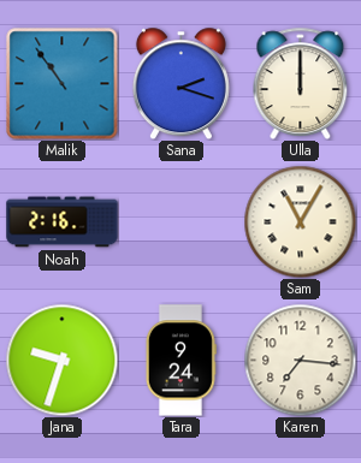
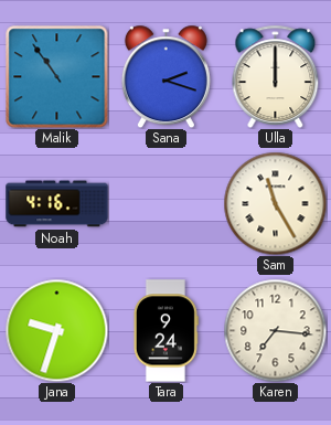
Noah: 2:16 -> 4:16
Sam: 11:05 -> 11:25
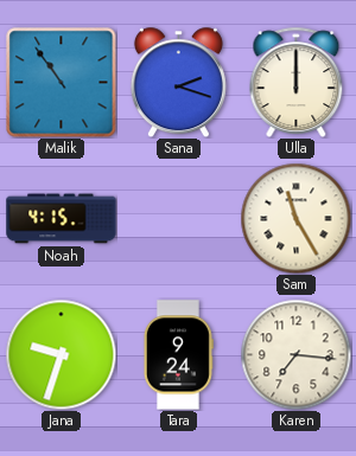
Noah: 4:16 -> 4:15
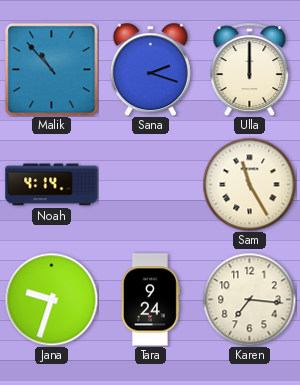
Malik: 10:54 -> 10:53
Noah: 4:15 -> 4:14
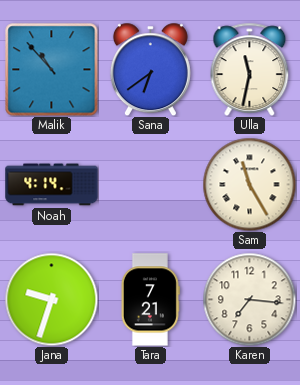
Sana: 2:18 -> 6:39
Ulla: 12:00 -> 11:32
Tara: 9:24 -> 7:21
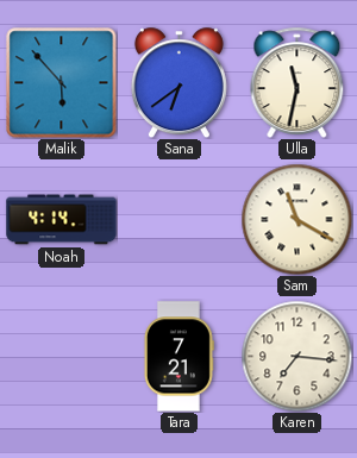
Malik: 10:53 -> 5:53
Sam: 11:25 -> 11:20
Jana: 9:33 -> none
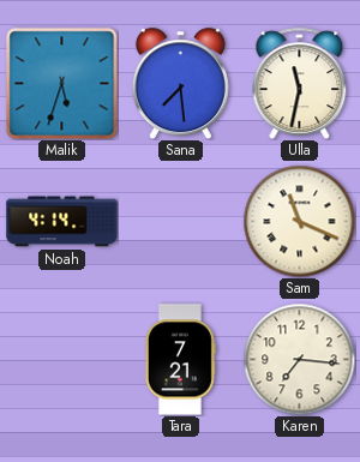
Malik: 5:53 -> 5:33
Sana: 6:39 -> 7:29
Sam: 11:20 -> 11:19
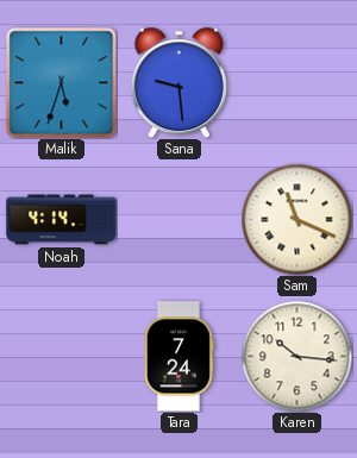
Sana: 7:29 -> 9:29
Ulla: 11:32 -> none
Tara: 7:21 -> 7:24
Karen: 7:16 -> 10:16
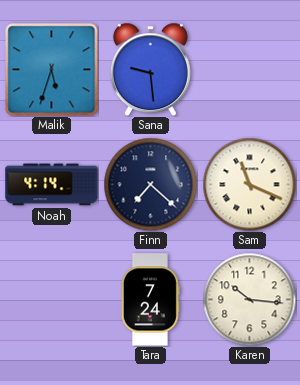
Finn: none -> 7:22
